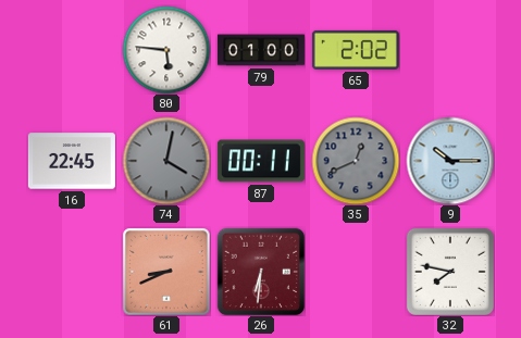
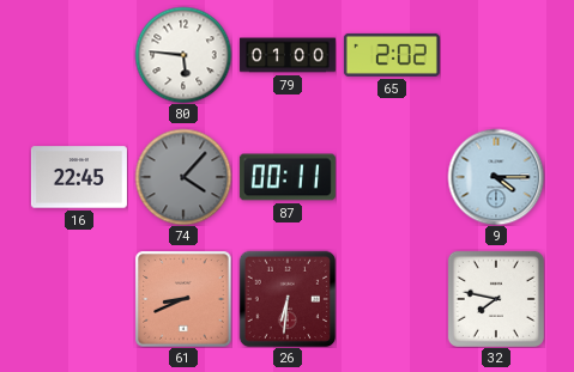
74: 4:02 -> 4:07
35: 12:41 -> none
9: 10:15 -> 4:15
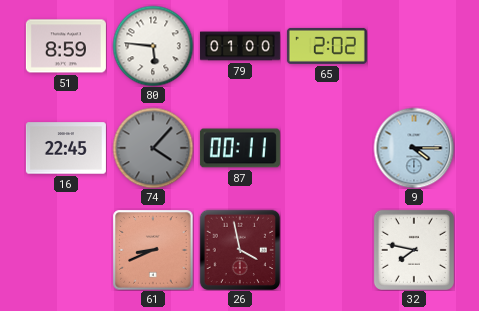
51: none -> 8:59
26: 6:31 -> 3:58
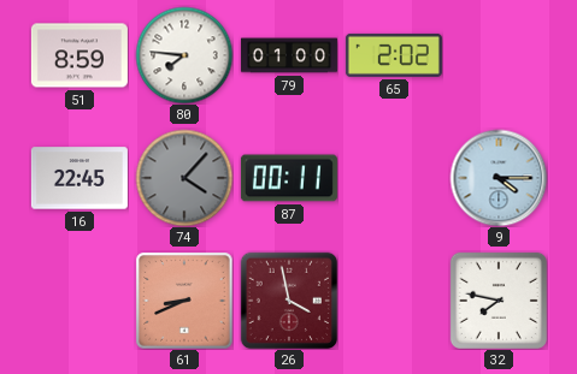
80: 5:46 -> 7:46
